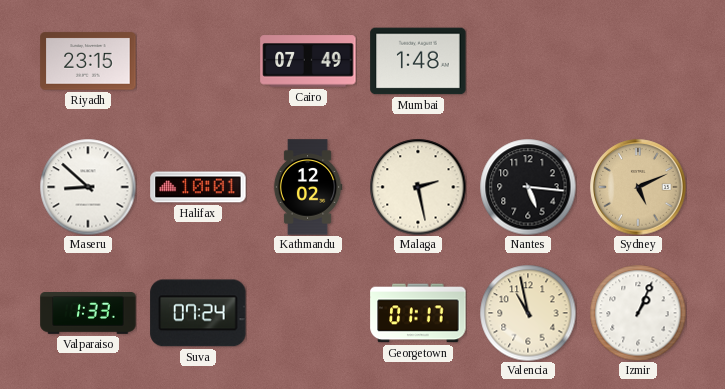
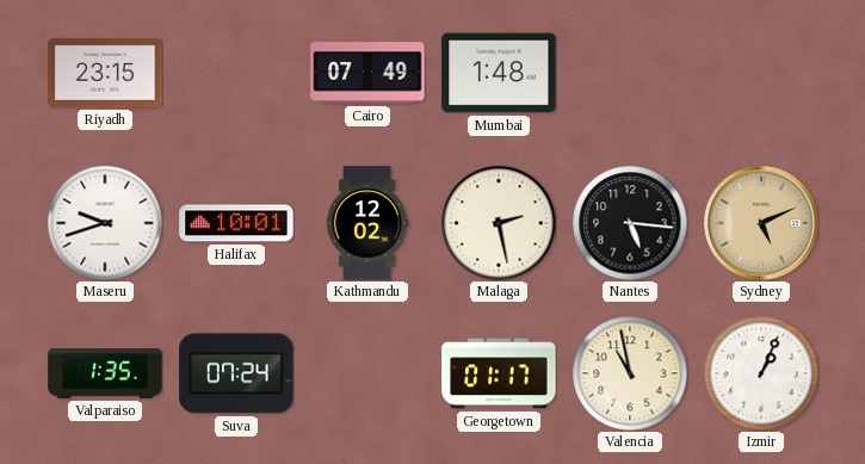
Maseru: 8:52 -> 9:42
Valparaiso: 1:33 -> 1:35
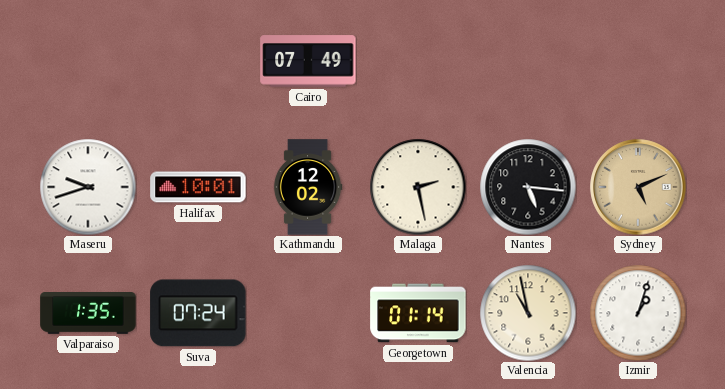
Riyadh: 23:15 -> none
Mumbai: 1:48 -> none
Georgetown: 01:17 -> 01:14
Izmir: 1:04 -> 1:03
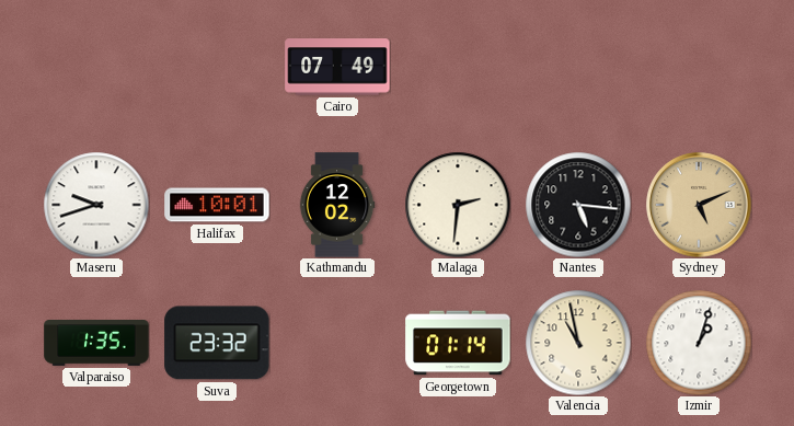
Malaga: 2:28 -> 2:31
Suva: 07:24 -> 23:32
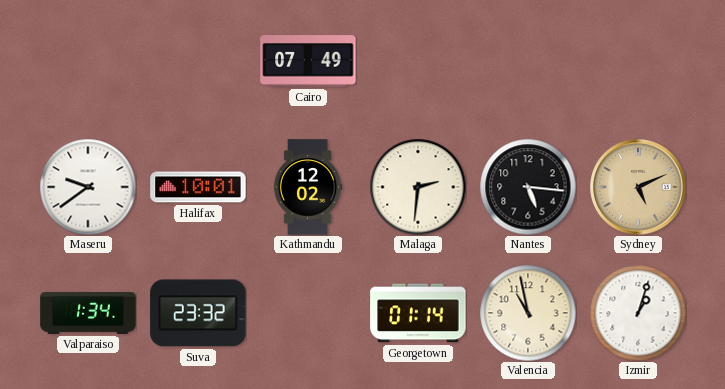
Maseru: 9:42 -> 9:39
Valparaiso: 1:35 -> 1:34
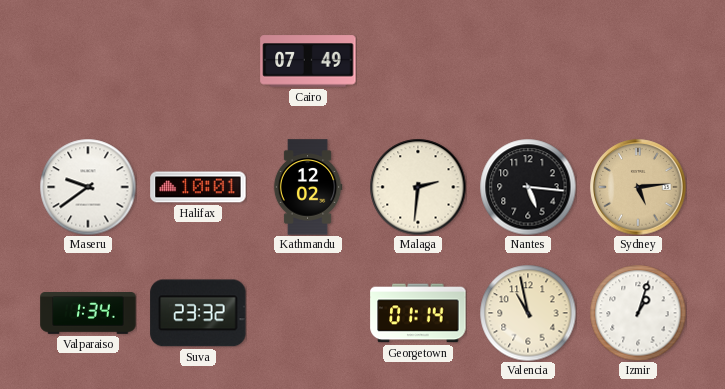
Sydney: 5:11 -> 5:14
